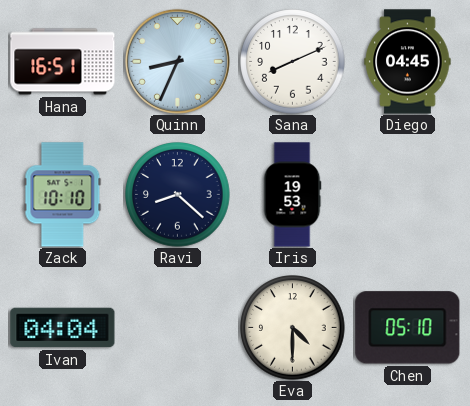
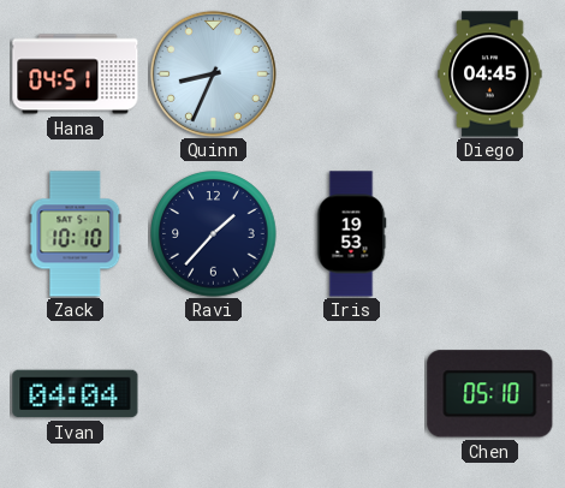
Hana: 16:51 -> 04:51
Sana: 8:11 -> none
Ravi: 8:22 -> 1:37
Eva: 4:30 -> none
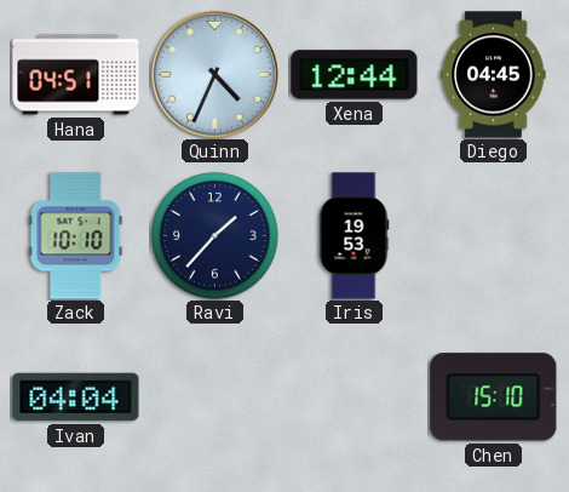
Quinn: 8:34 -> 4:34
Xena: none -> 12:44
Chen: 05:10 -> 15:10
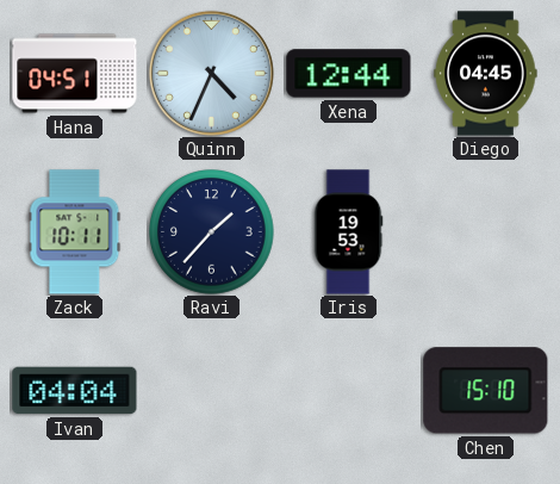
Zack: 10:10 -> 10:11
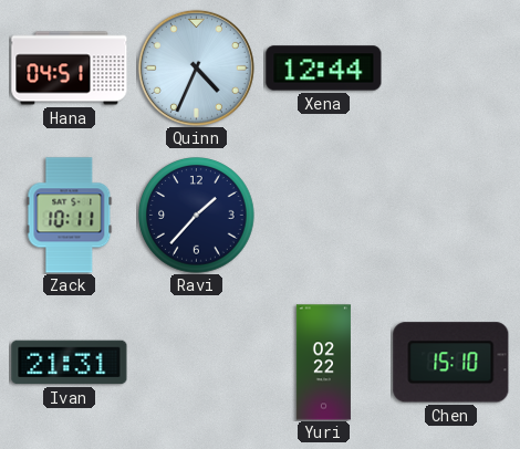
Diego: 04:45 -> none
Iris: 19:53 -> none
Ivan: 04:04 -> 21:31
Yuri: none -> 02:22
